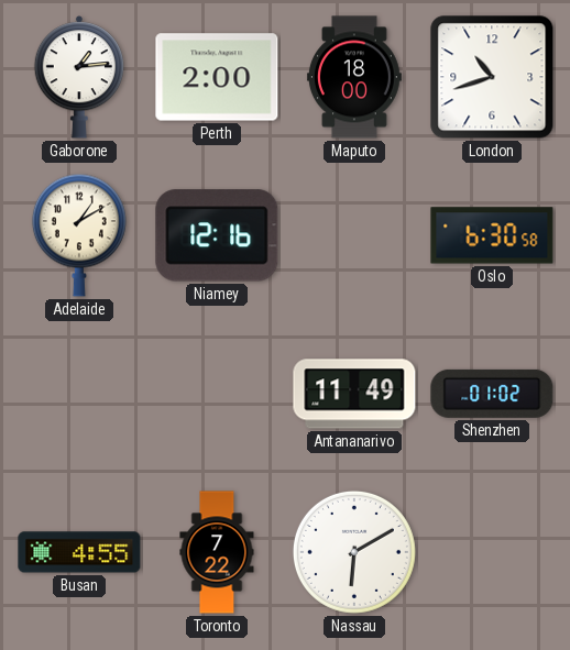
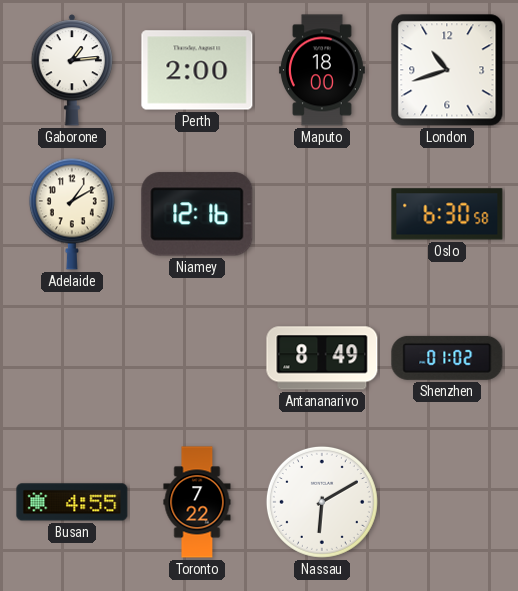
Antananarivo: 11:49 -> 8:49
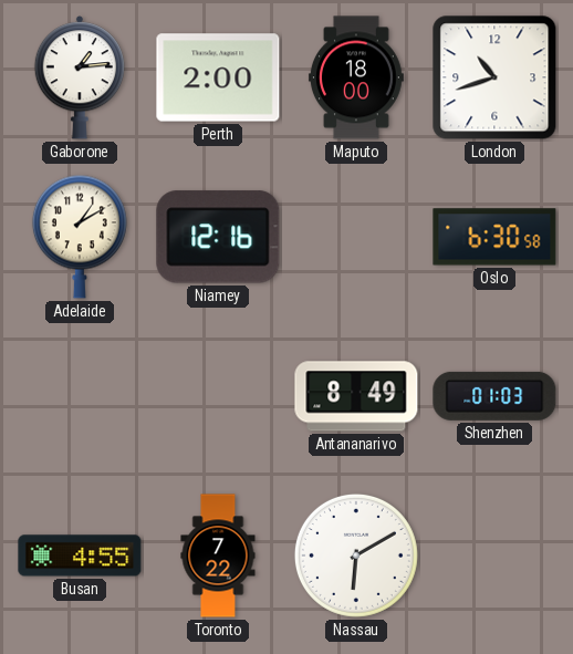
Shenzhen: 01:02 -> 01:03
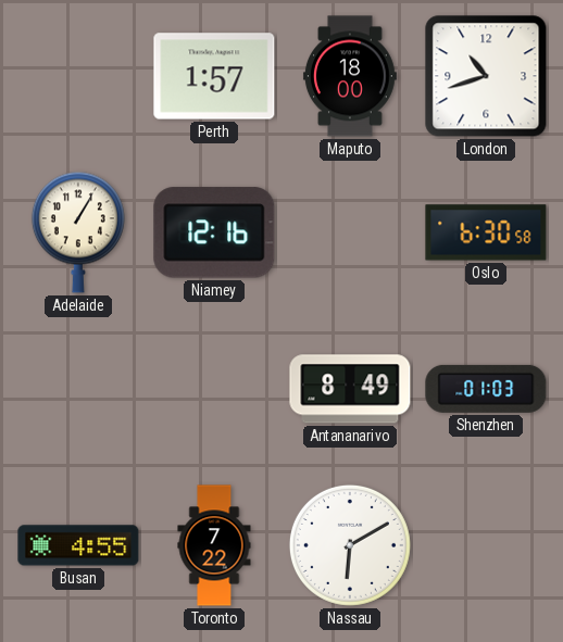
Gaborone: 1:14 -> none
Perth: 2:00 -> 1:57
Adelaide: 1:10 -> 1:05
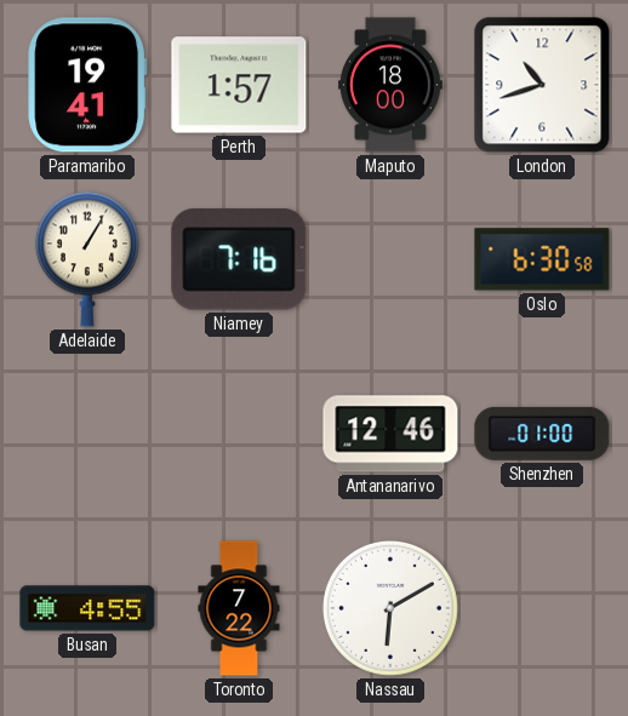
Paramaribo: none -> 19:41
Niamey: 12:16 -> 7:16
Antananarivo: 8:49 -> 12:46
Shenzhen: 01:03 -> 01:00
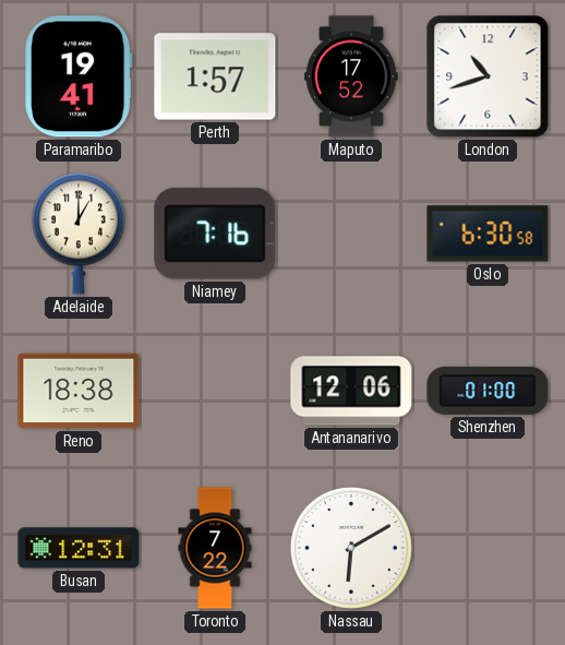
Maputo: 18:00 -> 17:52
Adelaide: 1:05 -> 1:00
Reno: none -> 18:38
Antananarivo: 12:46 -> 12:06
Busan: 4:55 -> 12:31
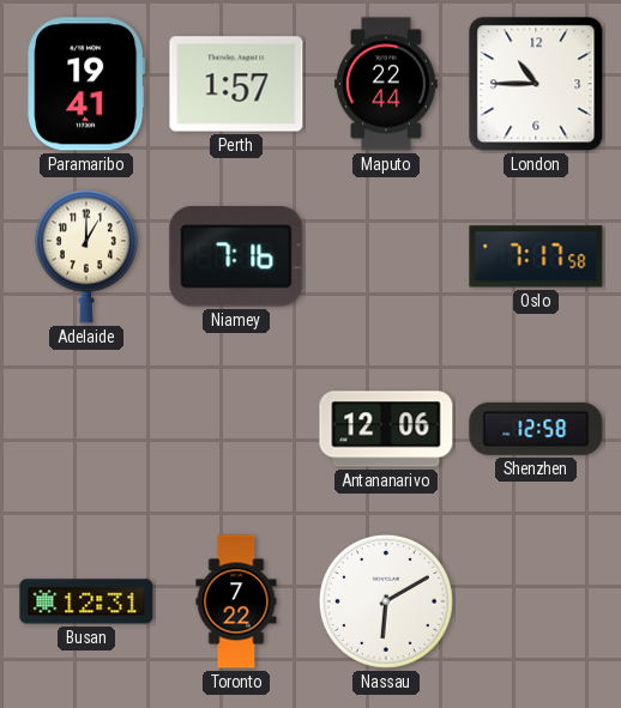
Maputo: 17:52 -> 22:44
London: 10:42 -> 10:45
Oslo: 6:30 -> 7:17
Reno: 18:38 -> none
Shenzhen: 01:00 -> 12:58
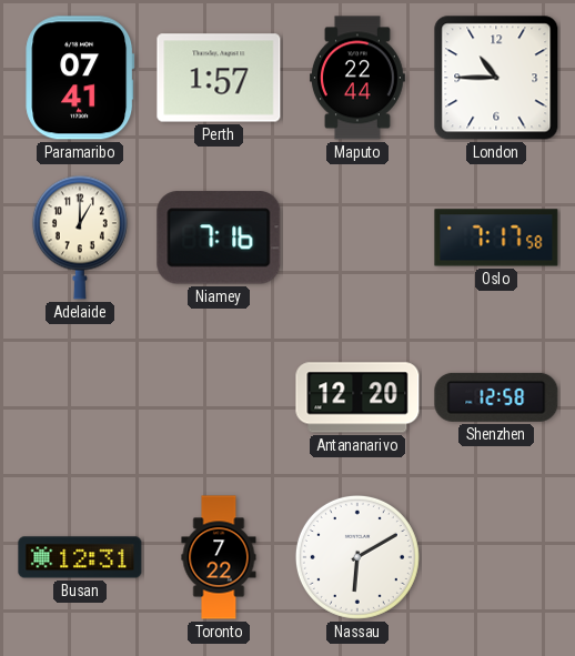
Paramaribo: 19:41 -> 07:41
Antananarivo: 12:06 -> 12:20
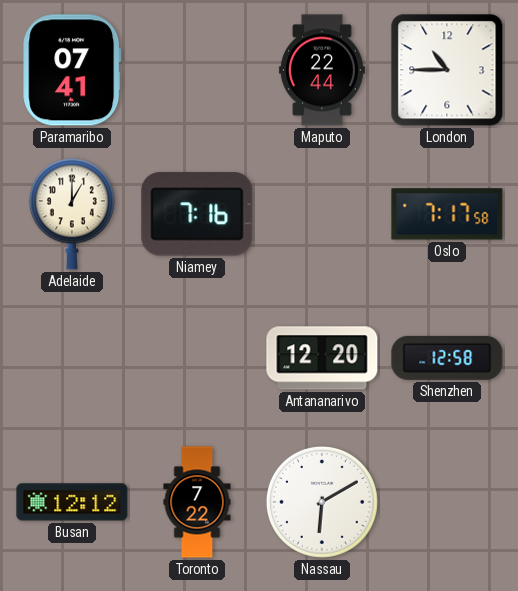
Perth: 1:57 -> none
Busan: 12:31 -> 12:12
